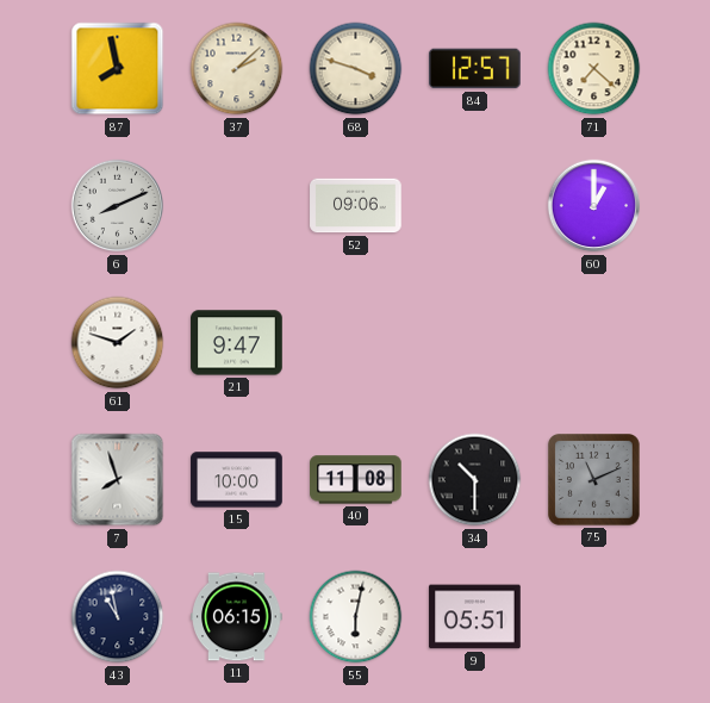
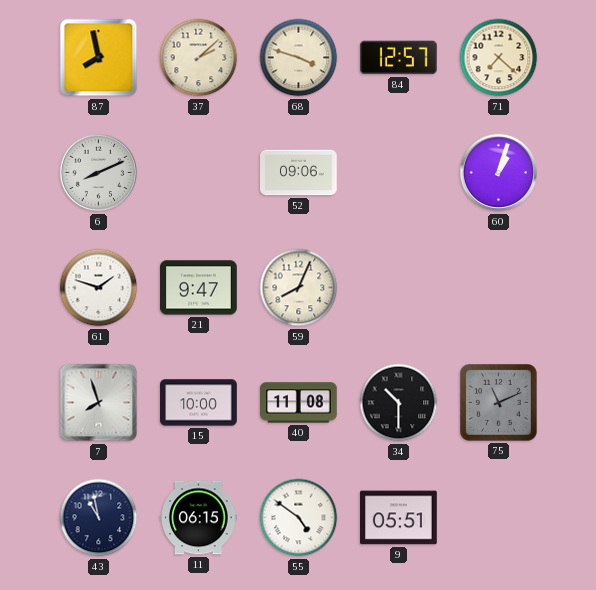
60: 1:00 -> 1:03
59: none -> 8:04
55: 6:02 -> 4:51
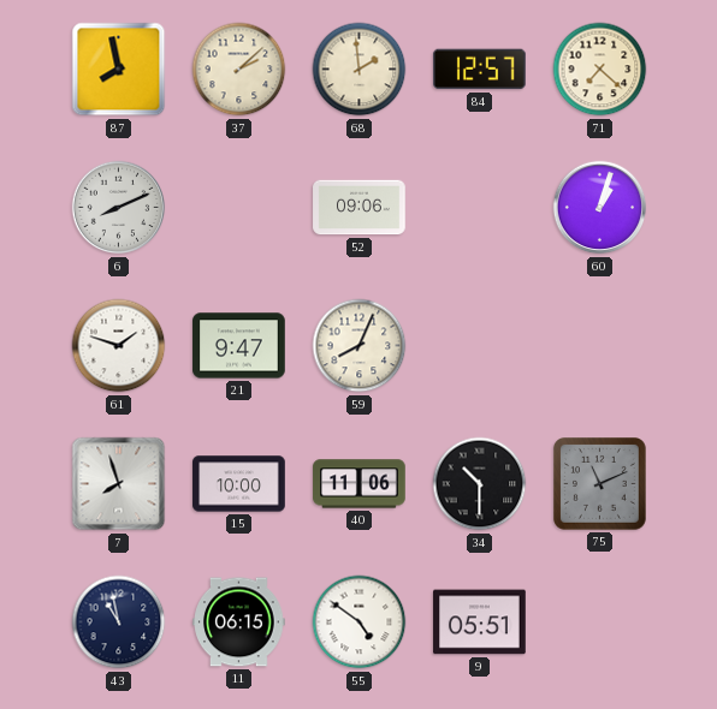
68: 3:48 -> 1:59
40: 11:08 -> 11:06
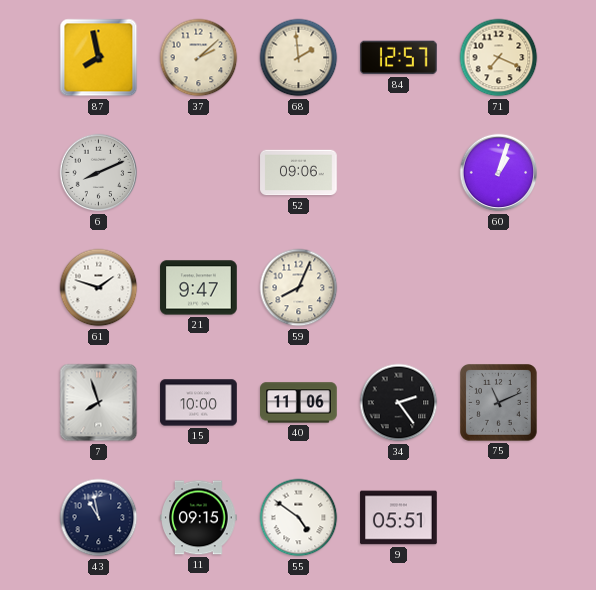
71: 7:22 -> 7:19
34: 10:30 -> 2:24
11: 06:15 -> 09:15
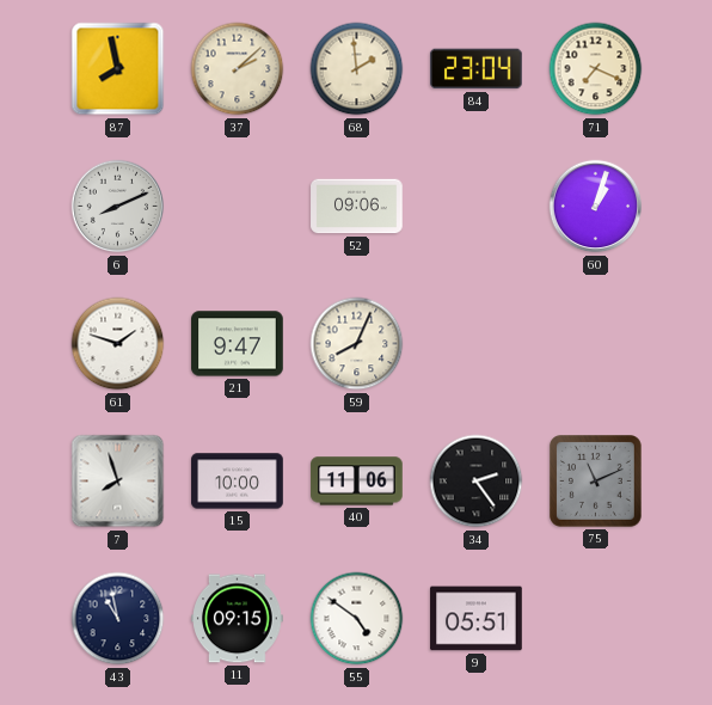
84: 12:57 -> 23:04
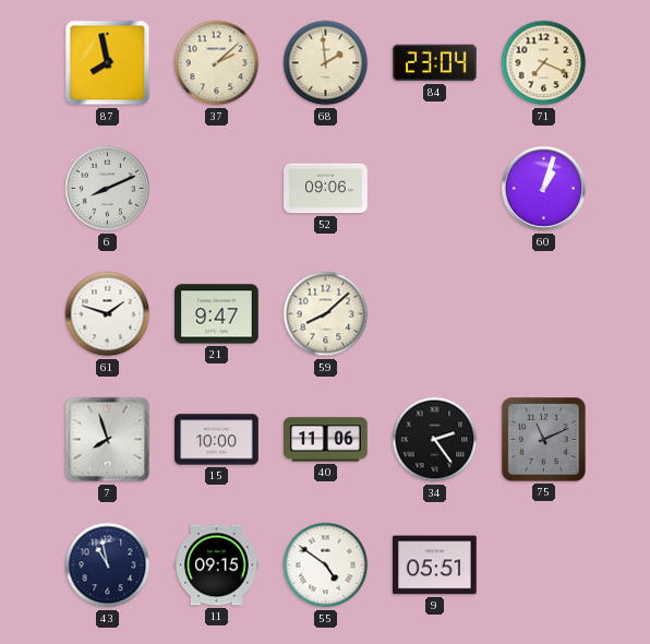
59: 8:04 -> 8:08
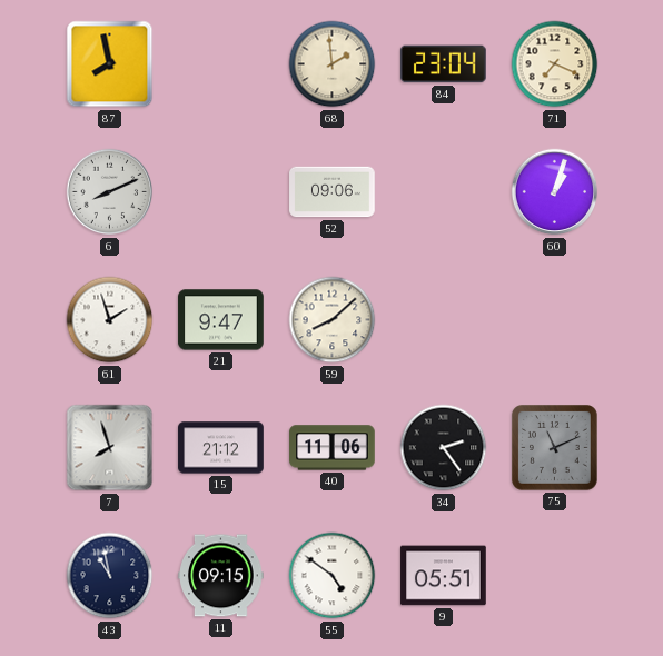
37: 2:08 -> none
61: 1:48 -> 1:57
15: 10:00 -> 21:12
